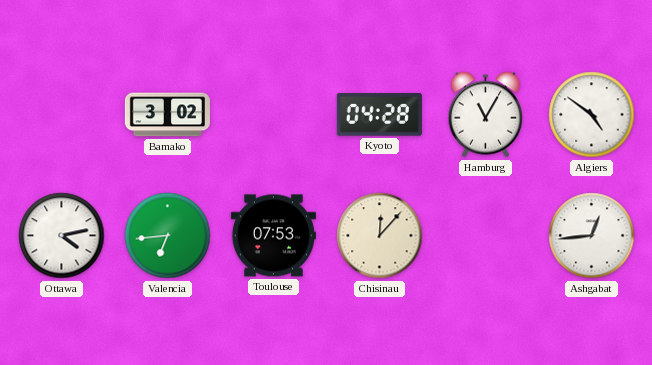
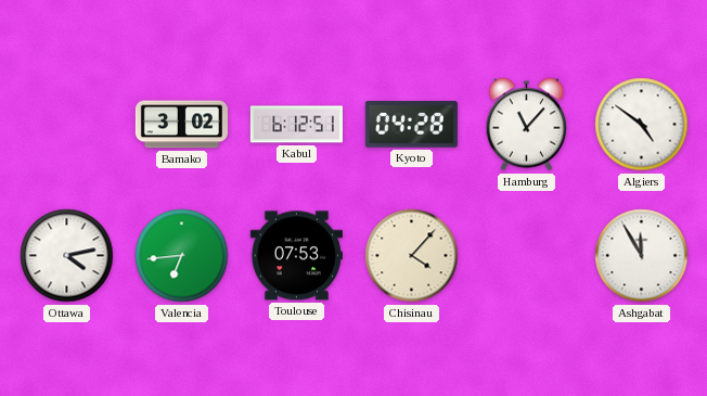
Kabul: none -> 6:12
Hamburg: 11:05 -> 11:07
Chisinau: 12:07 -> 4:07
Ashgabat: 12:44 -> 11:55
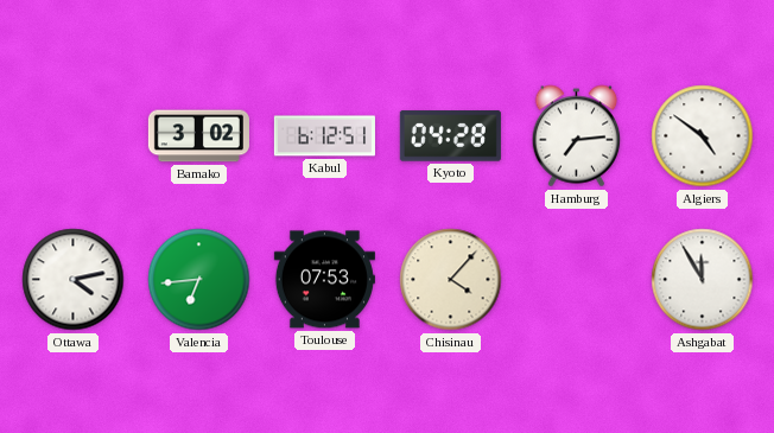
Hamburg: 11:07 -> 7:14
